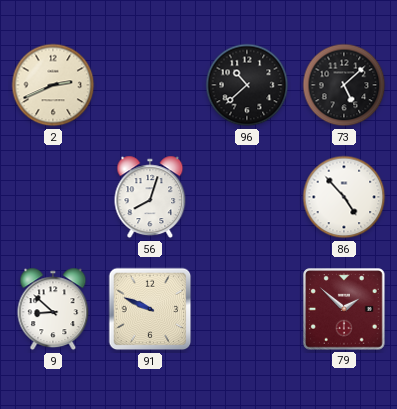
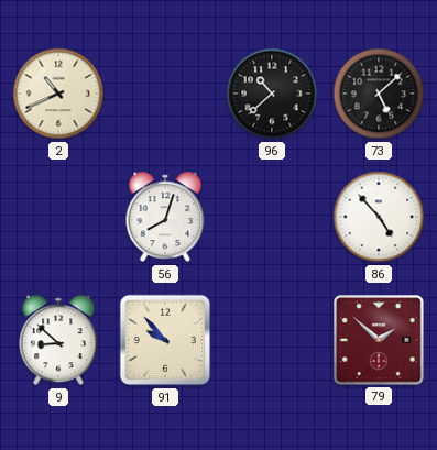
2: 2:41 -> 10:41
91: 9:49 -> 9:53
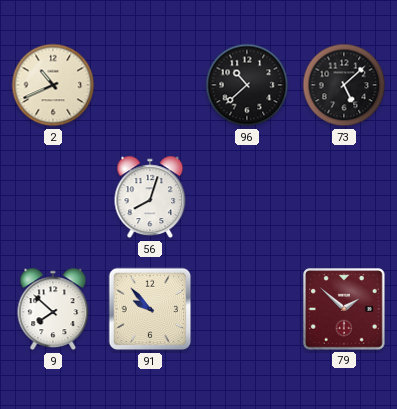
86: 4:53 -> none
9: 8:52 -> 7:52
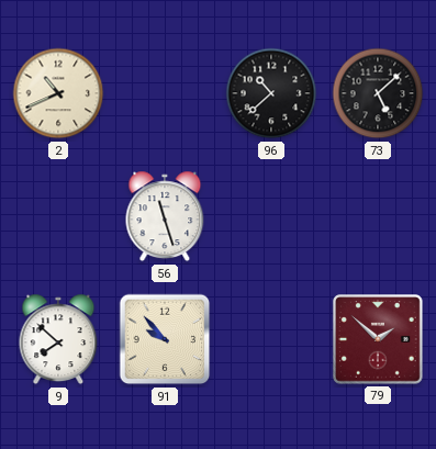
56: 8:03 -> 11:27
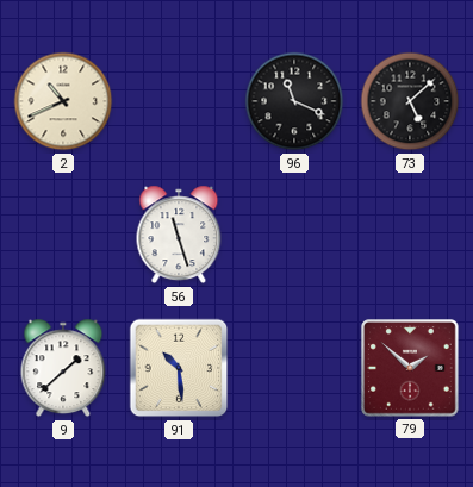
96: 10:38 -> 11:19
9: 7:52 -> 1:38
91: 9:53 -> 10:29
